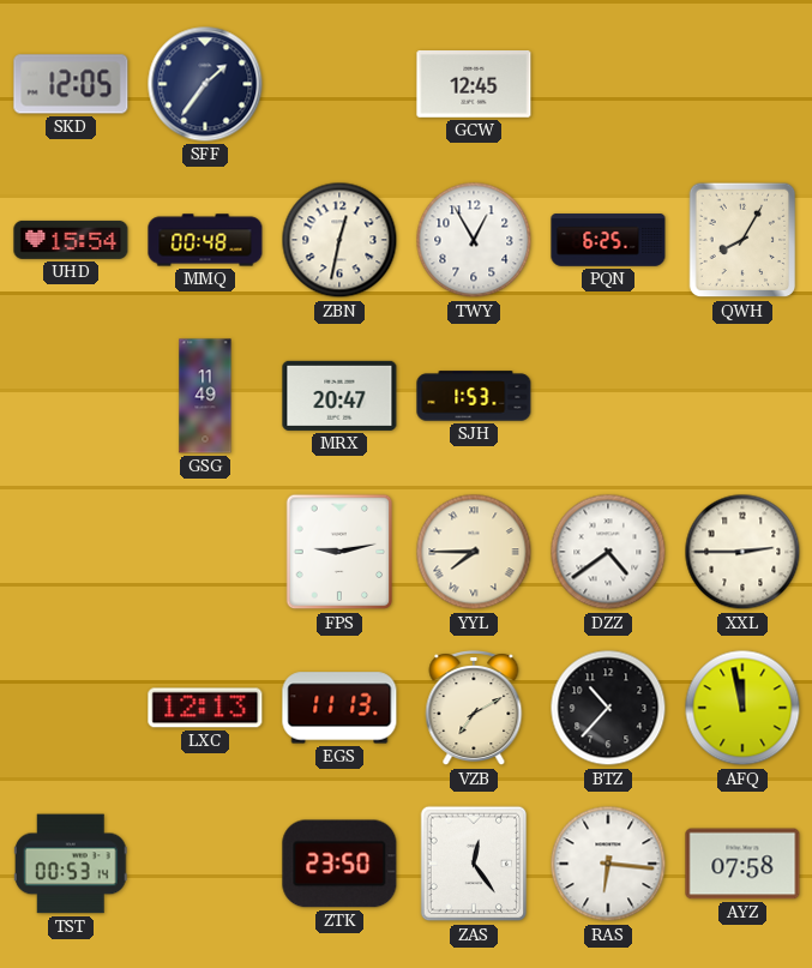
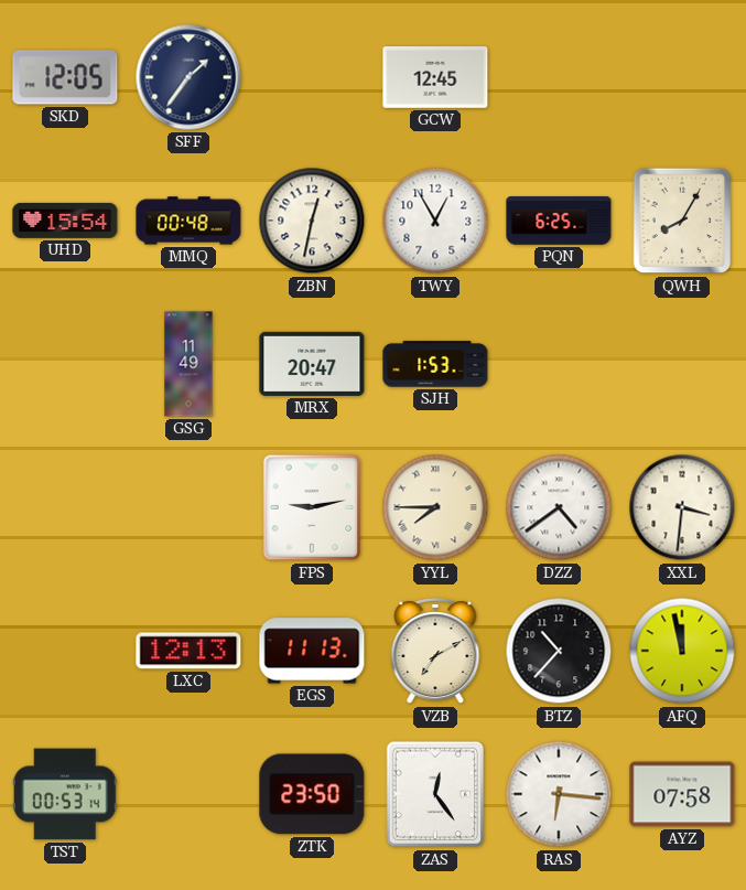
XXL: 2:45 -> 3:31
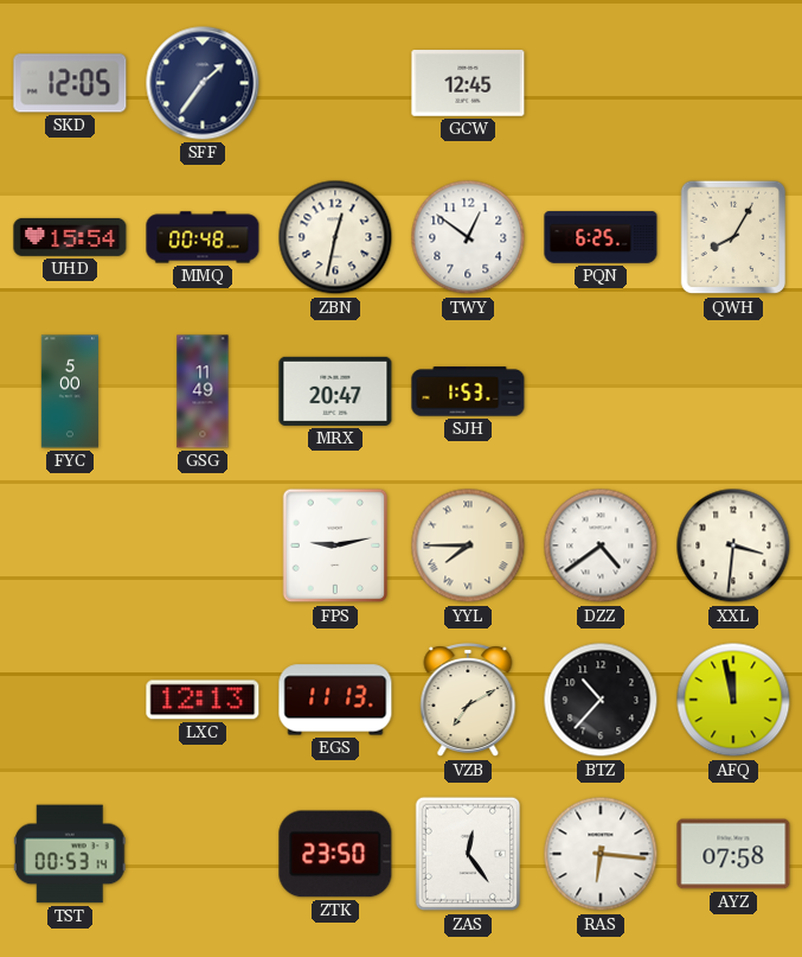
TWY: 12:55 -> 12:51
FYC: none -> 5:00
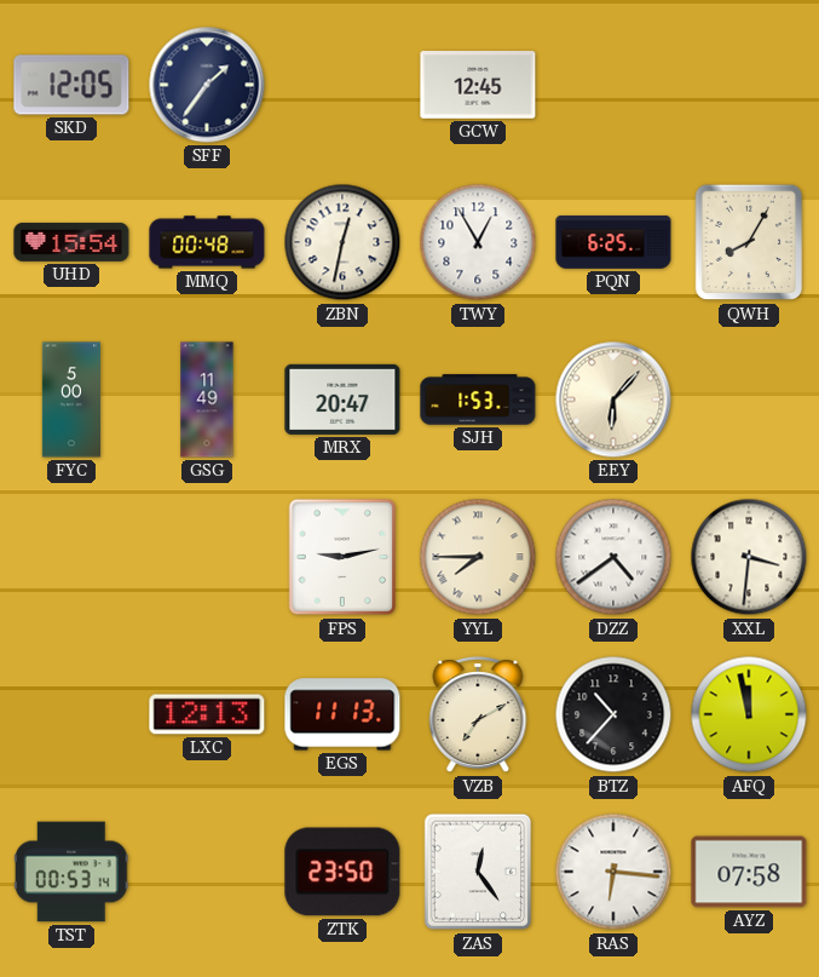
TWY: 12:51 -> 12:55
EEY: none -> 6:07
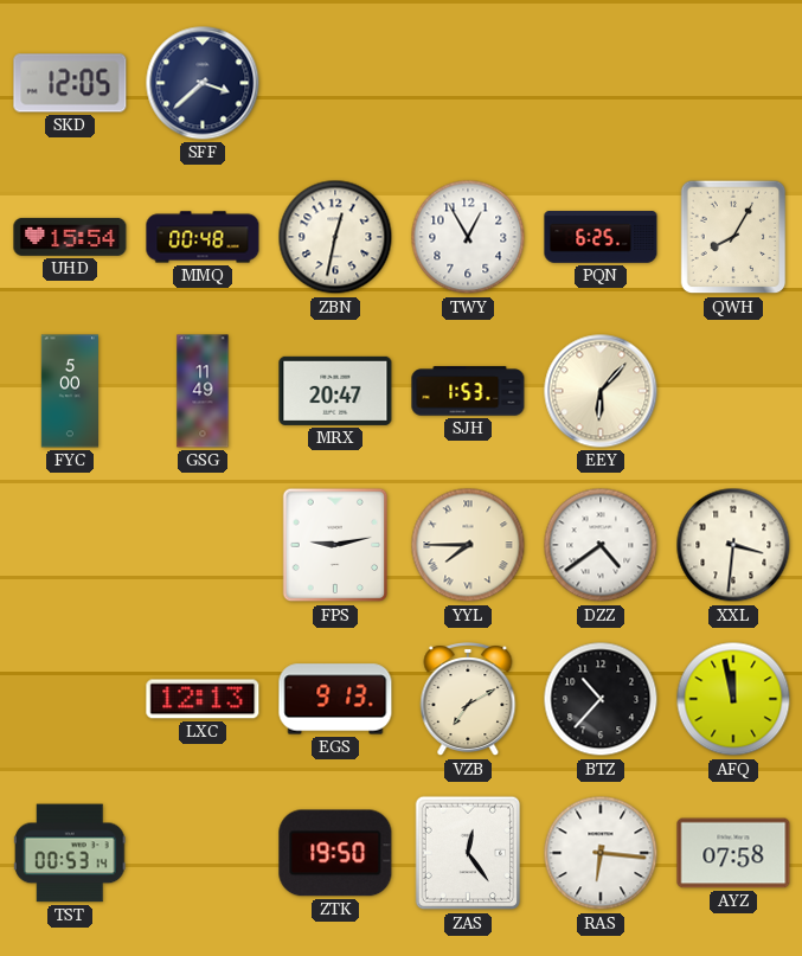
SFF: 1:36 -> 3:38
GCW: 12:45 -> none
EGS: 11:13 -> 9:13
ZTK: 23:50 -> 19:50
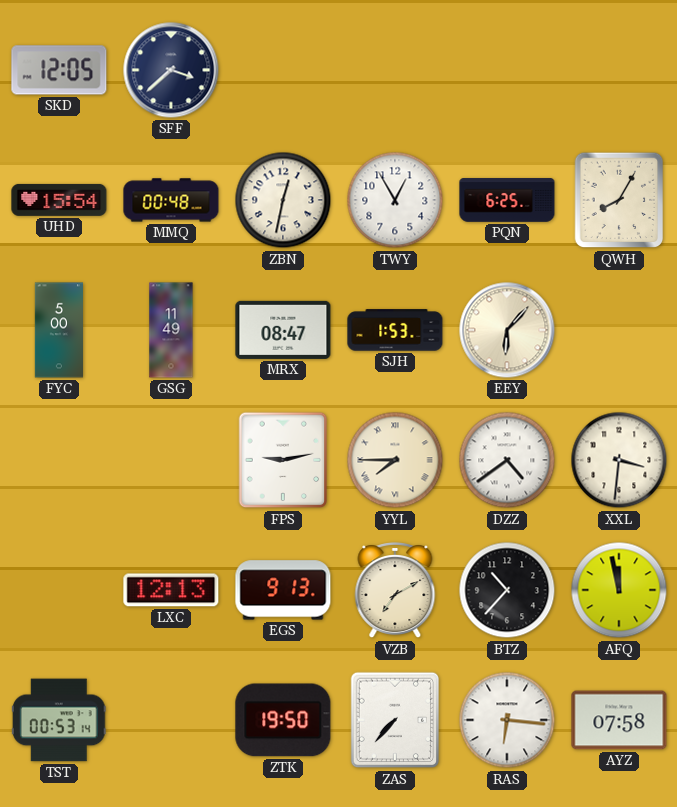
MRX: 20:47 -> 08:47
ZAS: 12:24 -> 7:37
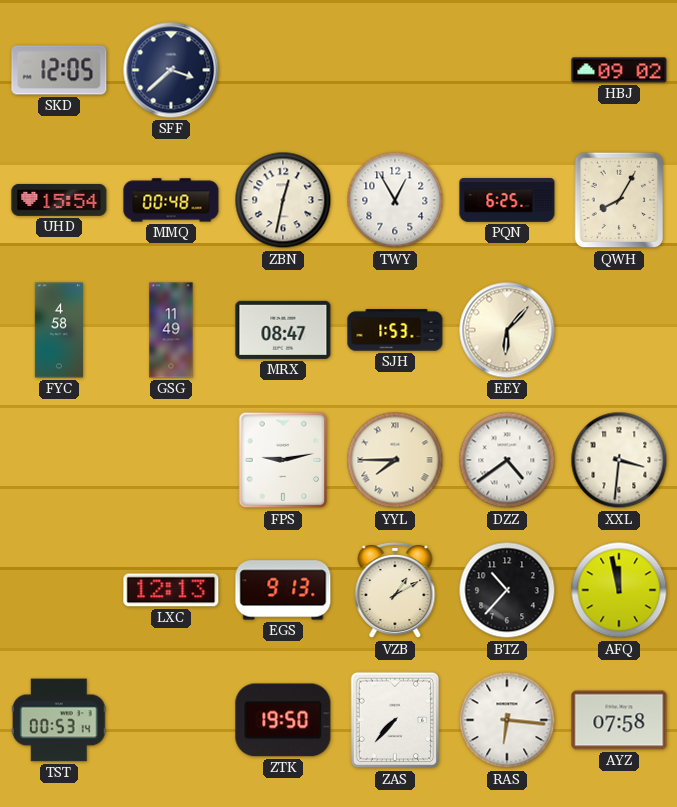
HBJ: none -> 09:02
FYC: 5:00 -> 4:58
VZB: 7:10 -> 1:10
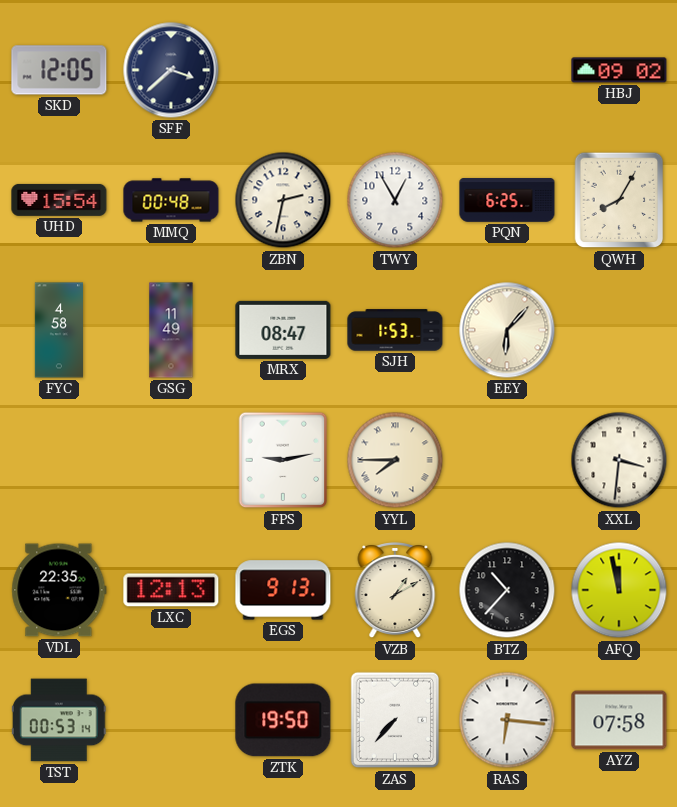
ZBN: 12:32 -> 2:32
DZZ: 4:39 -> none
VDL: none -> 22:35
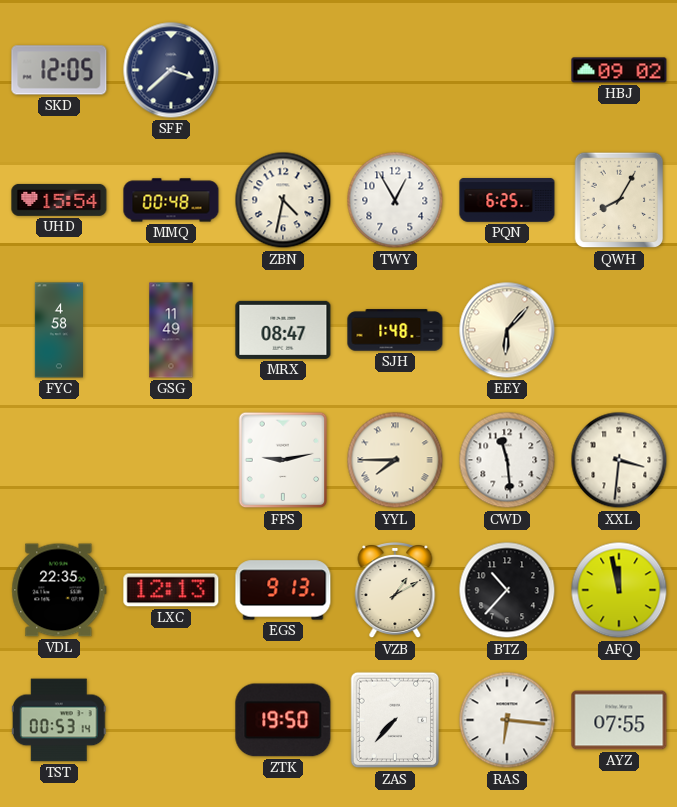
ZBN: 2:32 -> 4:32
SJH: 1:53 -> 1:48
CWD: none -> 11:29
AYZ: 07:58 -> 07:55
